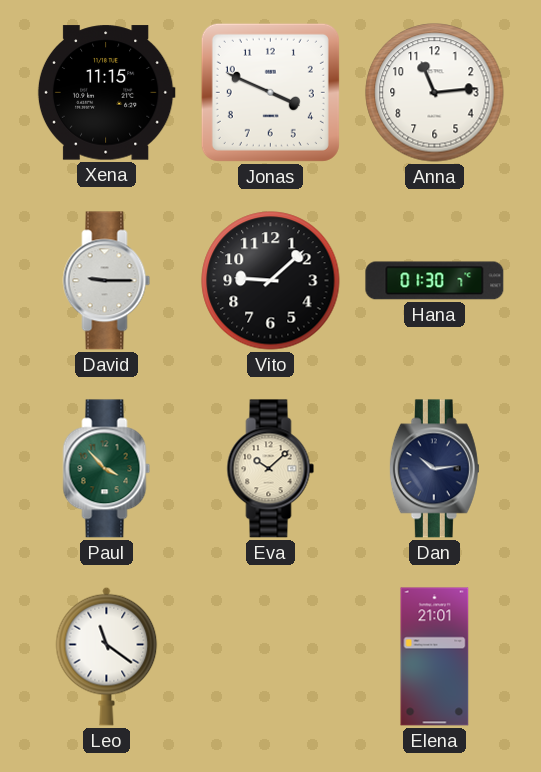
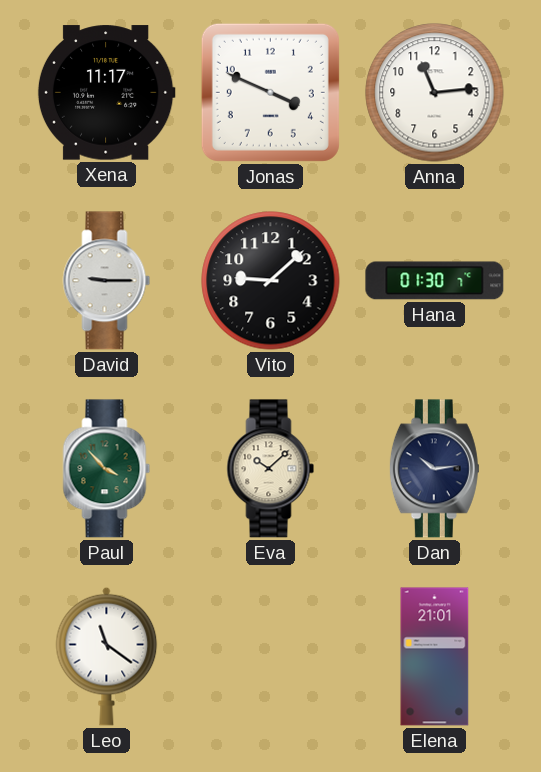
Xena: 11:15 -> 11:17
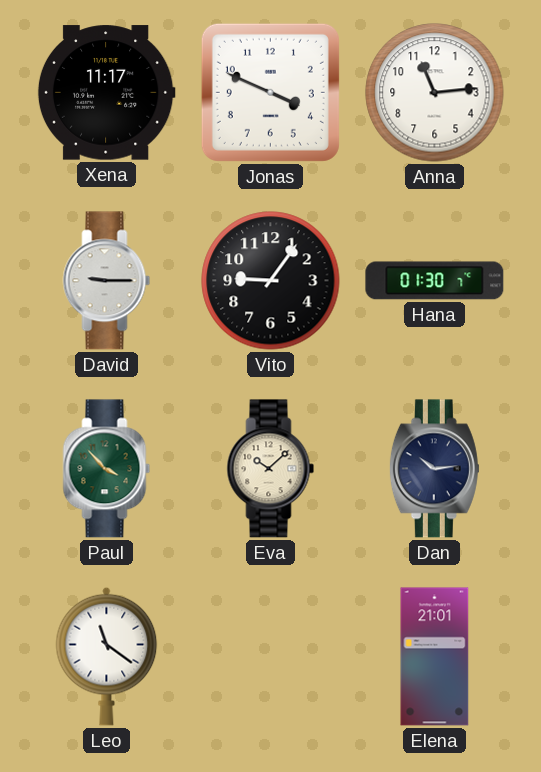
Vito: 9:08 -> 9:06
